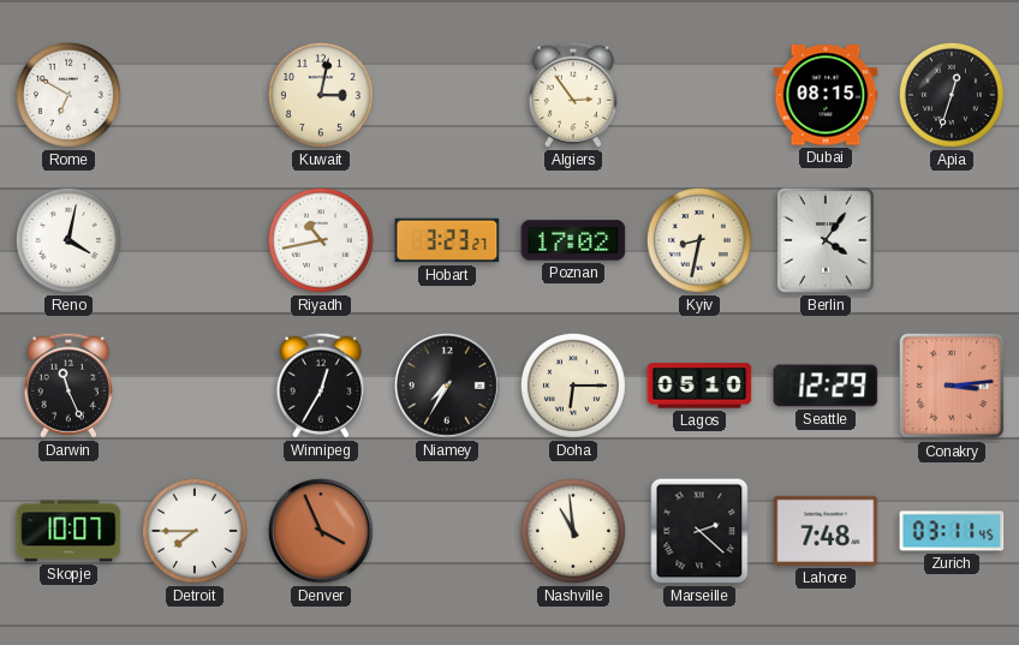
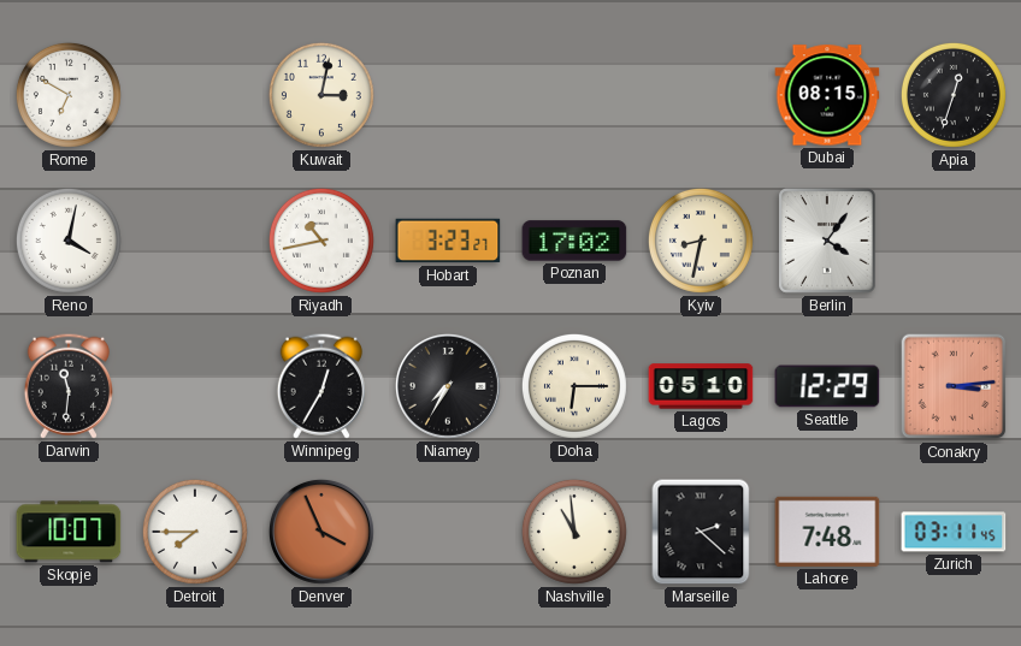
Algiers: 2:54 -> none
Darwin: 11:26 -> 11:31
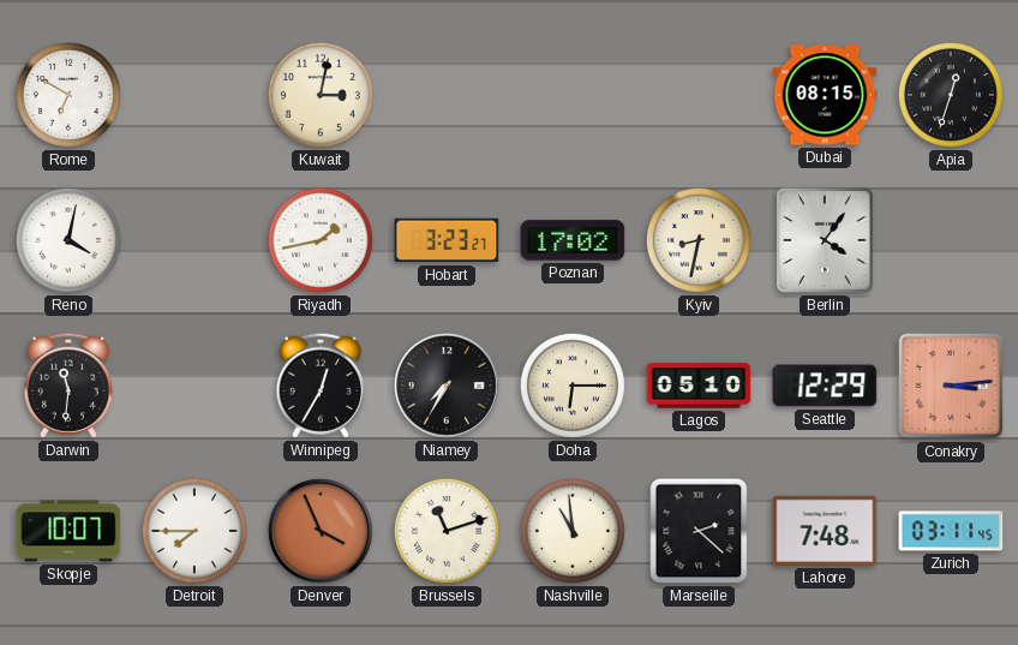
Riyadh: 10:43 -> 1:43
Brussels: none -> 11:12
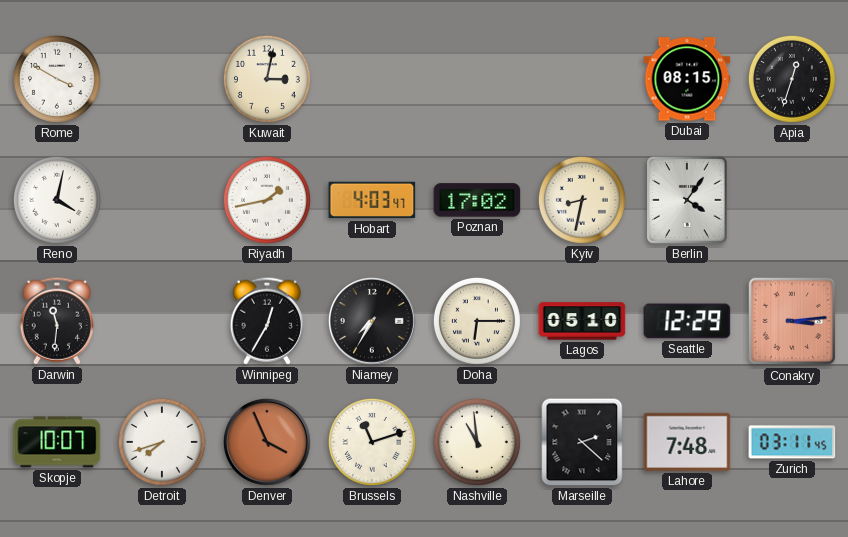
Rome: 6:50 -> 3:50
Hobart: 3:23 -> 4:03
Detroit: 7:45 -> 7:42
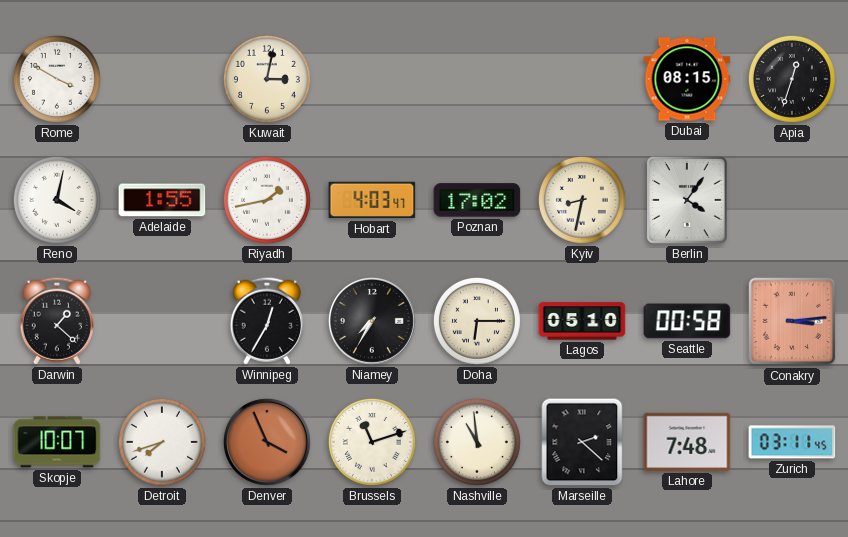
Adelaide: none -> 1:55
Darwin: 11:31 -> 1:22
Seattle: 12:29 -> 00:58
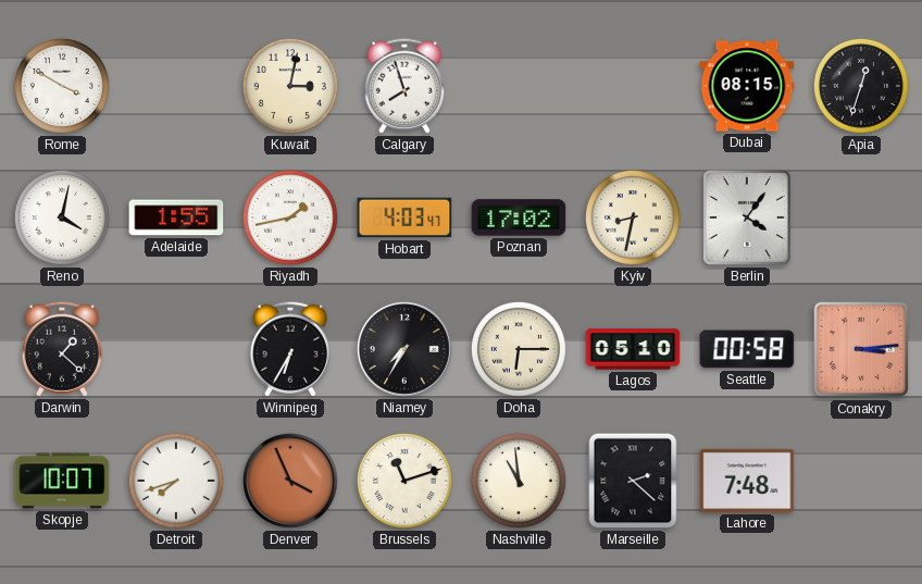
Calgary: none -> 7:57
Winnipeg: 12:35 -> 6:35
Zurich: 03:11 -> none
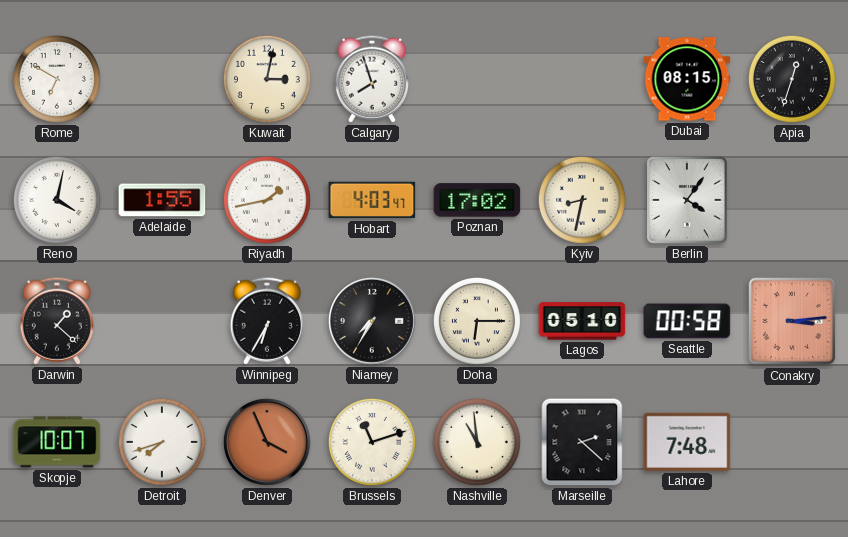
Rome: 3:50 -> 6:50
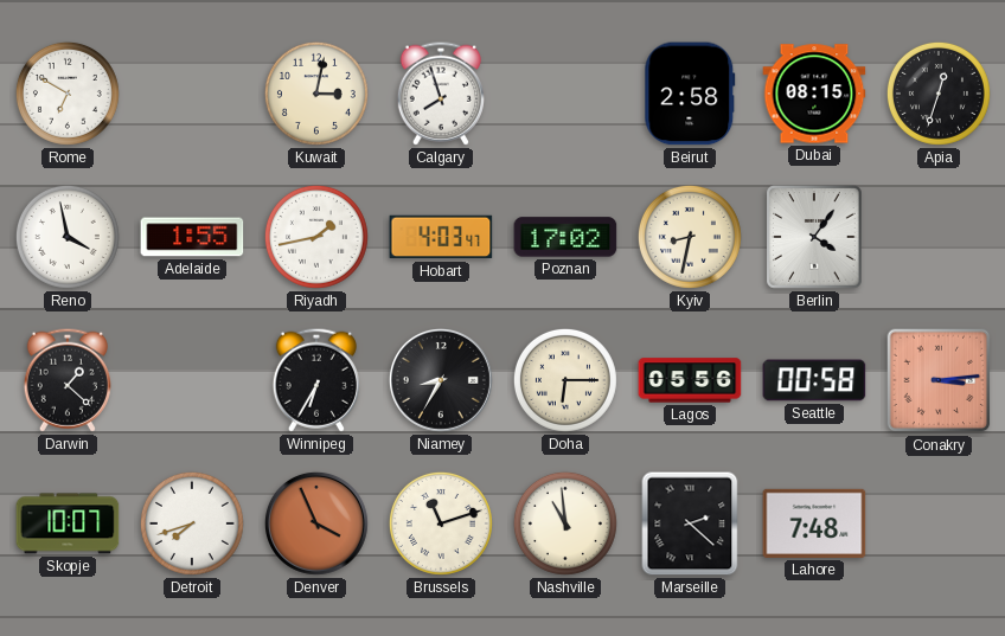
Beirut: none -> 2:58
Reno: 4:02 -> 3:58
Niamey: 7:35 -> 8:35
Lagos: 05:10 -> 05:56
